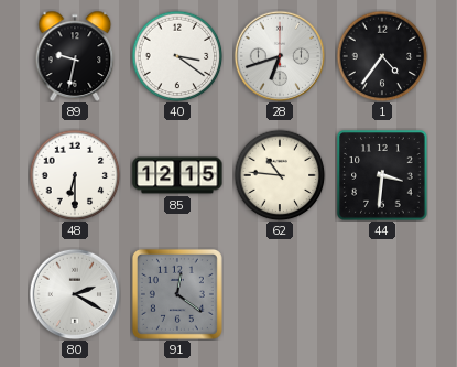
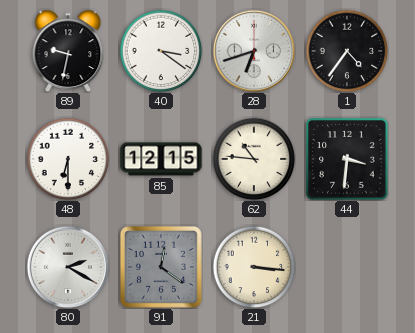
21: none -> 3:16
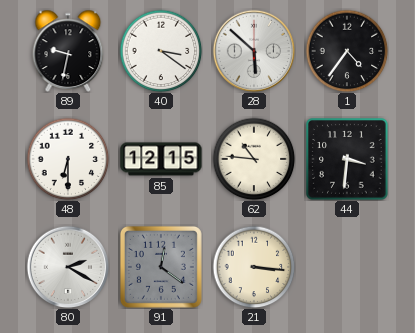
28: 6:42 -> 5:52
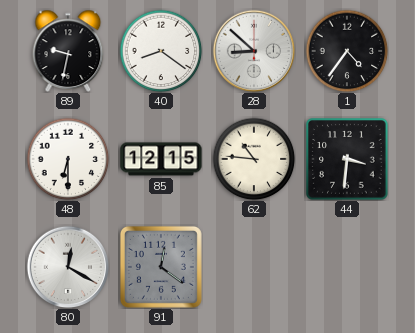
40: 3:21 -> 8:21
28: 5:52 -> 8:52
80: 2:20 -> 12:20
21: 3:16 -> none
